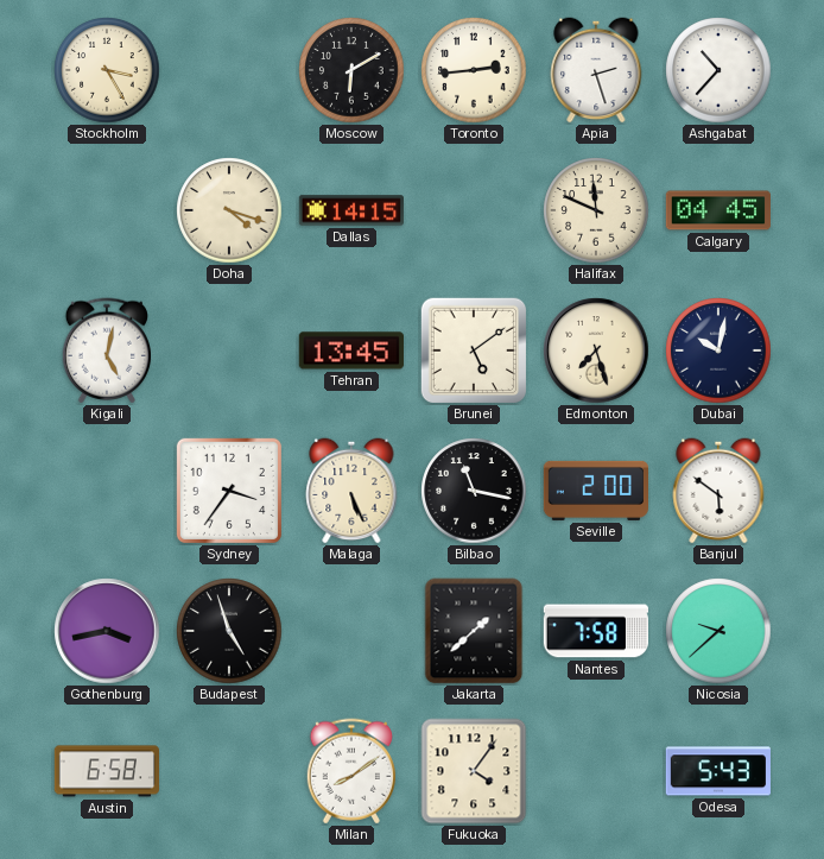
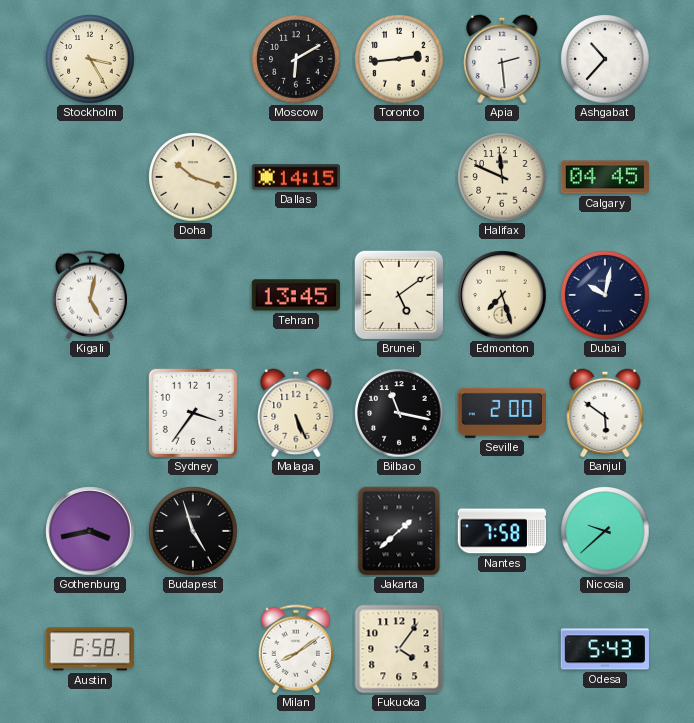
Apia: 2:27 -> 2:29
Doha: 4:18 -> 10:18
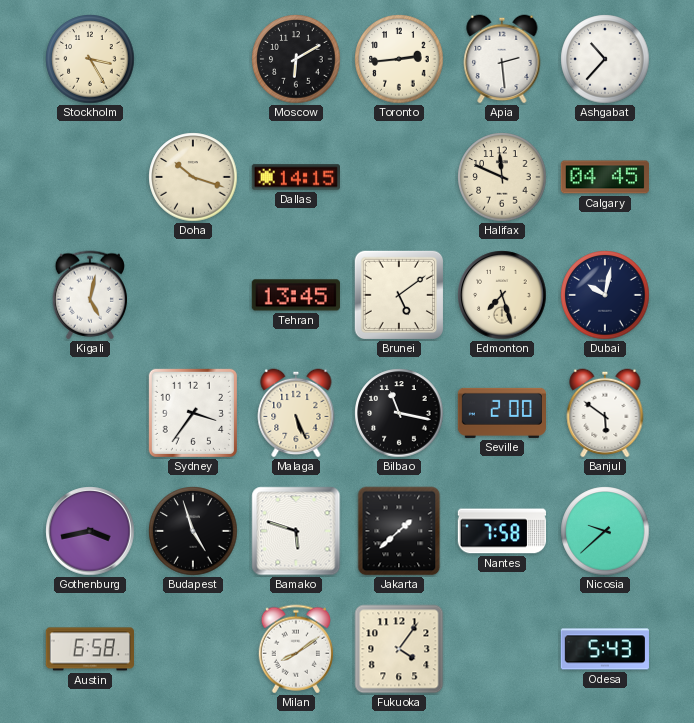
Bamako: none -> 5:48
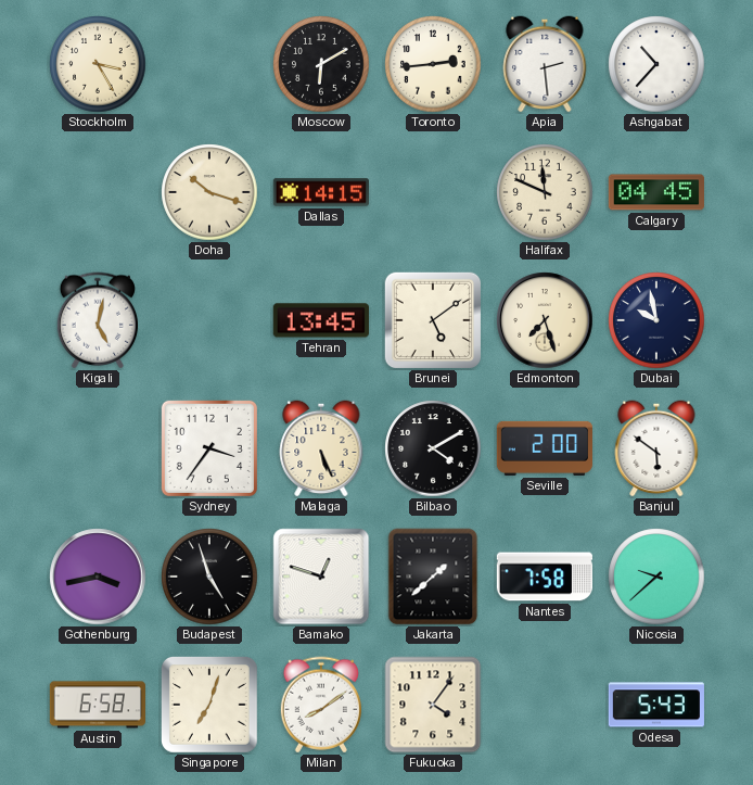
Dubai: 10:02 -> 9:58
Bilbao: 11:17 -> 4:10
Bamako: 5:48 -> 12:48
Singapore: none -> 7:03
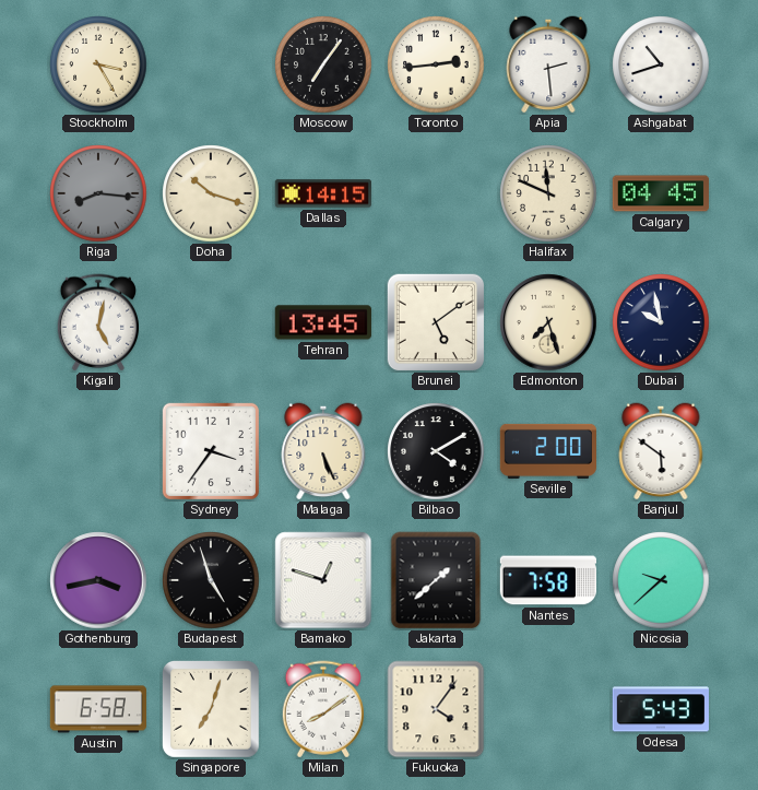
Moscow: 6:10 -> 7:06
Ashgabat: 10:37 -> 10:42
Riga: none -> 8:16
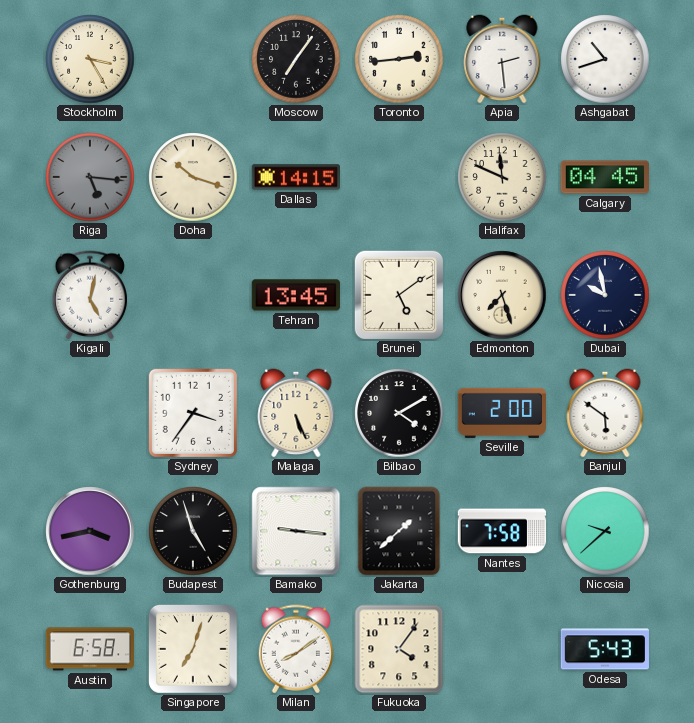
Riga: 8:16 -> 5:16
Bamako: 12:48 -> 9:16
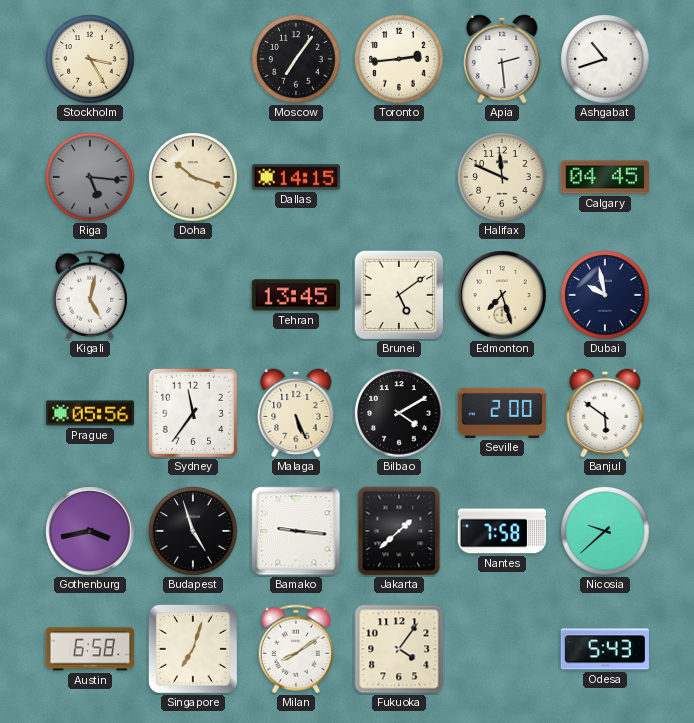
Prague: none -> 05:56
Sydney: 3:36 -> 11:36
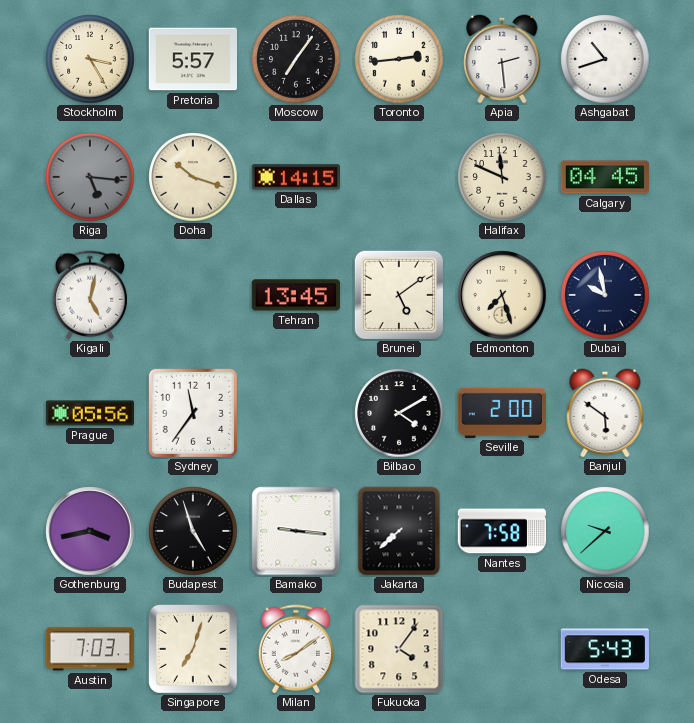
Pretoria: none -> 5:57
Malaga: 5:26 -> none
Jakarta: 1:38 -> 7:38
Austin: 6:58 -> 7:03
